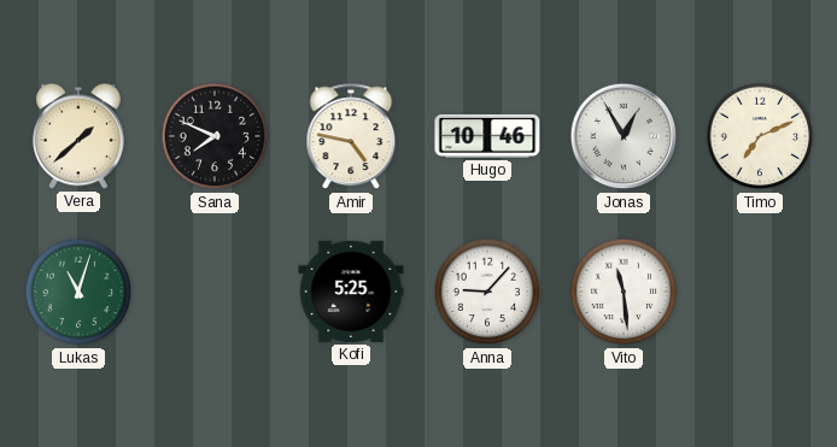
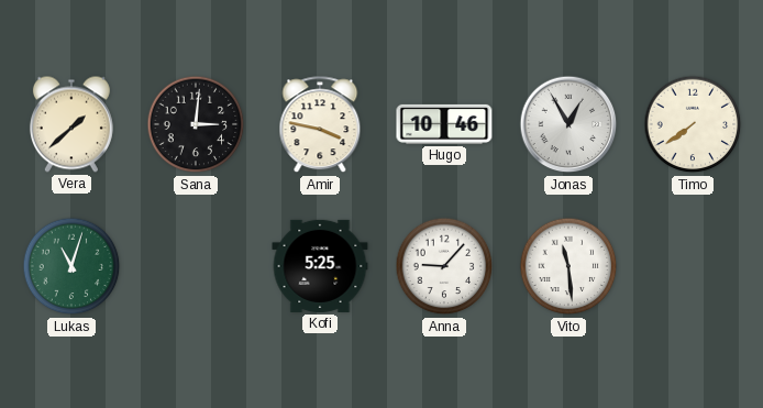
Sana: 7:49 -> 3:01
Amir: 4:47 -> 3:47
Timo: 7:11 -> 7:39
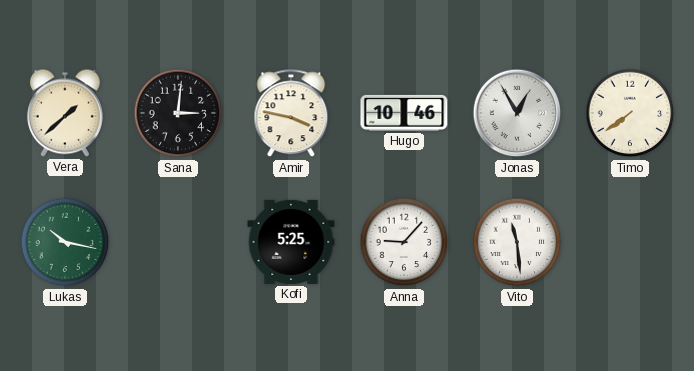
Lukas: 11:03 -> 10:17
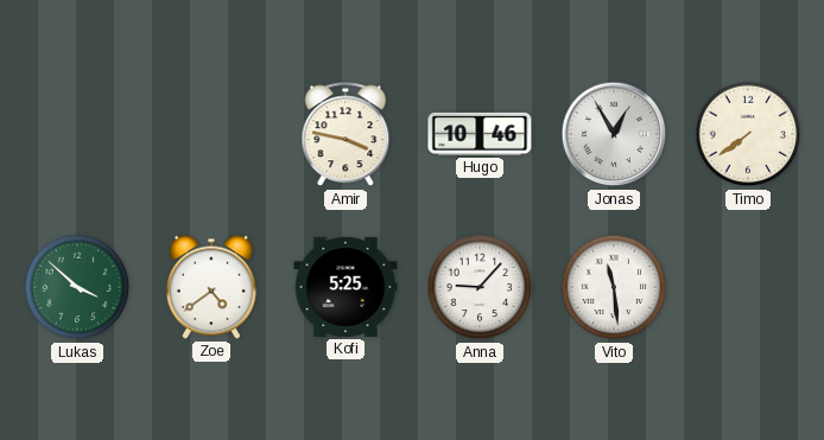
Vera: 1:38 -> none
Sana: 3:01 -> none
Lukas: 10:17 -> 3:52
Zoe: none -> 4:39
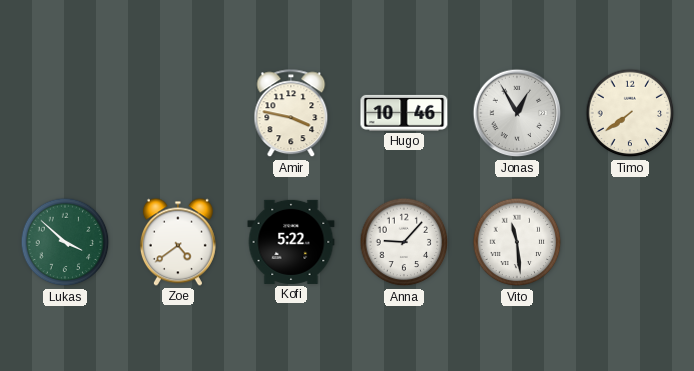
Kofi: 5:25 -> 5:22
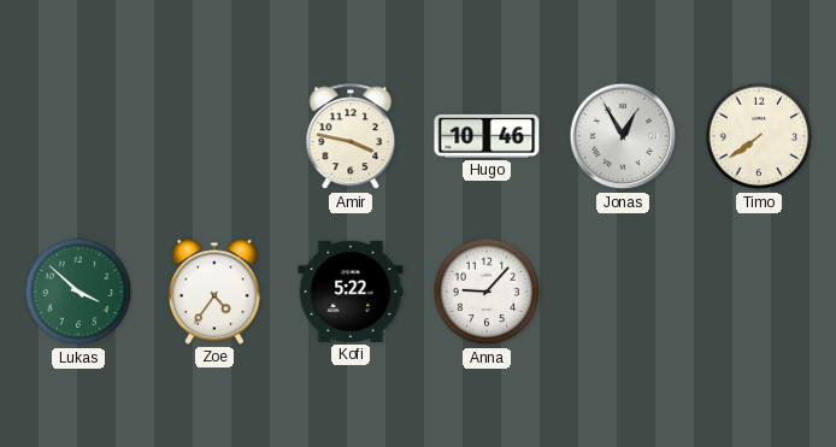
Zoe: 4:39 -> 4:36
Vito: 11:29 -> none
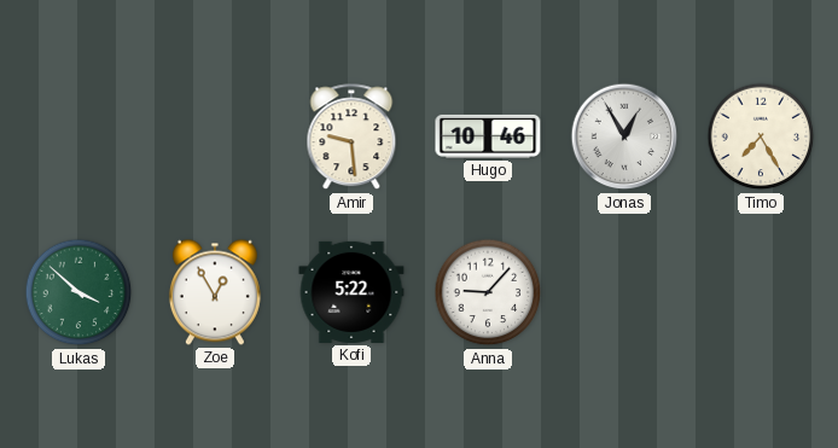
Amir: 3:47 -> 9:29
Timo: 7:39 -> 7:25
Zoe: 4:36 -> 12:55
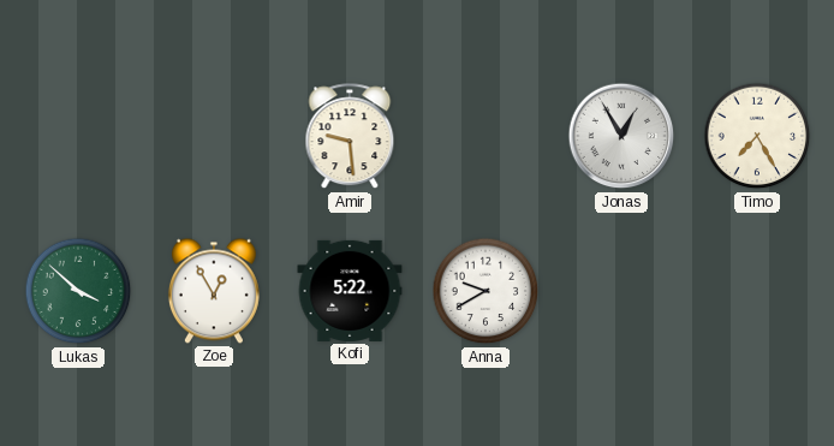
Hugo: 10:46 -> none
Anna: 9:07 -> 9:40
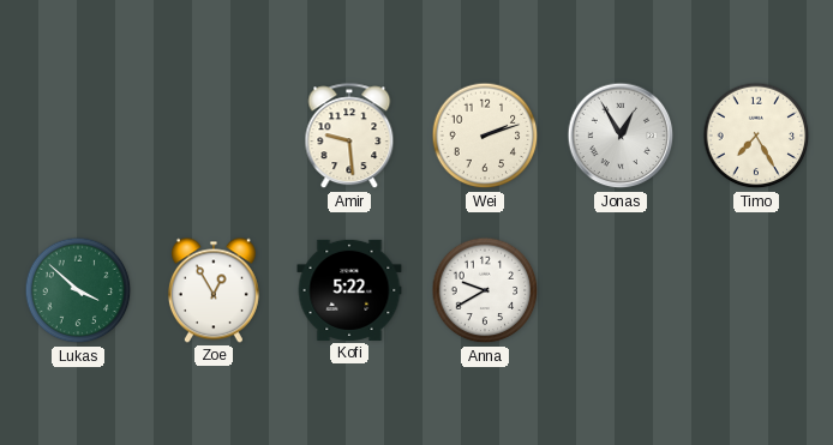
Wei: none -> 2:12
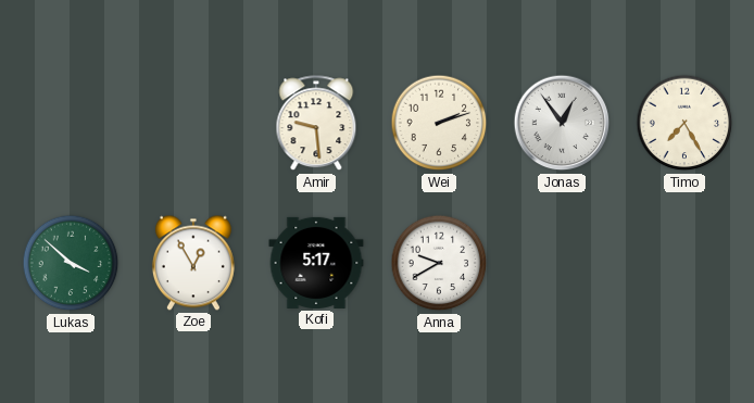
Jonas: 12:55 -> 12:54
Kofi: 5:22 -> 5:17
